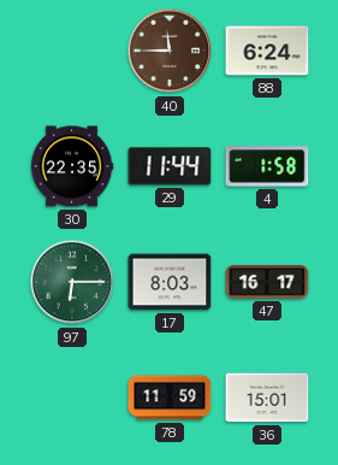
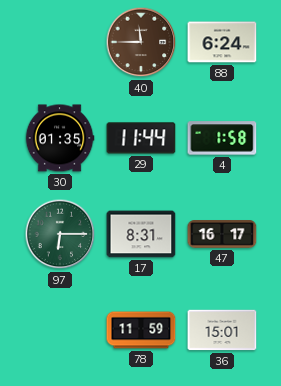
30: 22:35 -> 01:35
17: 8:03 -> 8:31
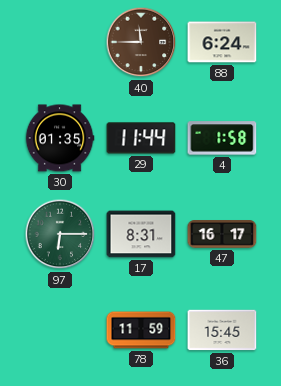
36: 15:01 -> 15:45
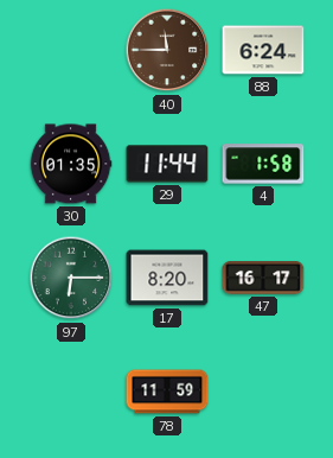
17: 8:31 -> 8:20
36: 15:45 -> none
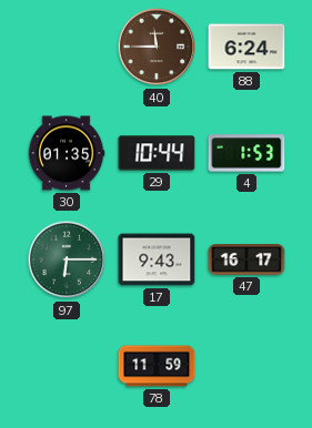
29: 11:44 -> 10:44
4: 1:58 -> 1:53
17: 8:20 -> 9:43
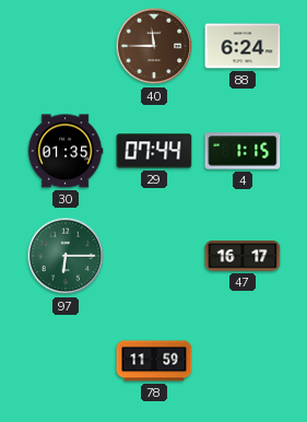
29: 10:44 -> 07:44
4: 1:53 -> 1:15
17: 9:43 -> none
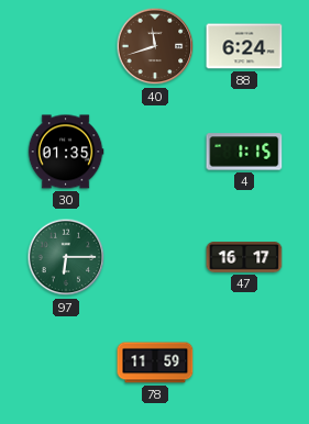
40: 11:45 -> 11:42
29: 07:44 -> none
